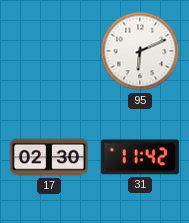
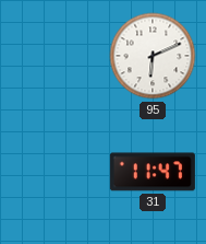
17: 02:30 -> none
31: 11:42 -> 11:47
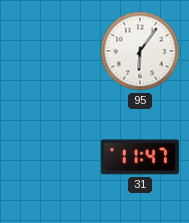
95: 6:11 -> 6:06
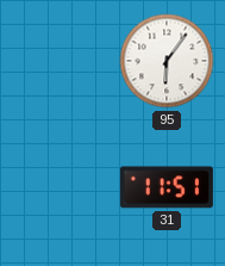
31: 11:47 -> 11:51
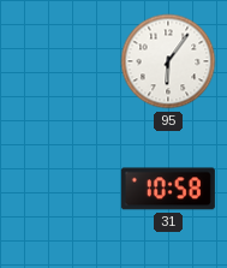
31: 11:51 -> 10:58
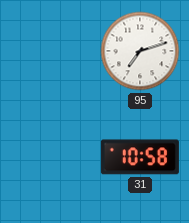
95: 6:06 -> 7:12
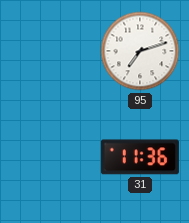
31: 10:58 -> 11:36
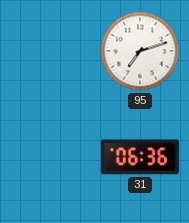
31: 11:36 -> 06:36
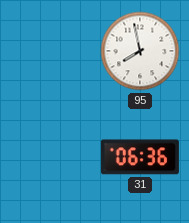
95: 7:12 -> 7:58
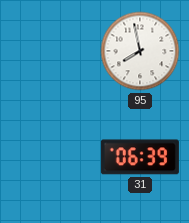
31: 06:36 -> 06:39
